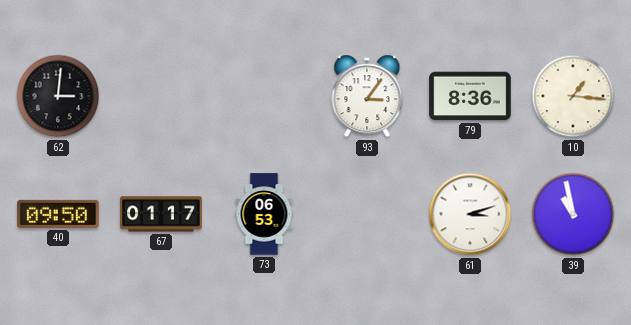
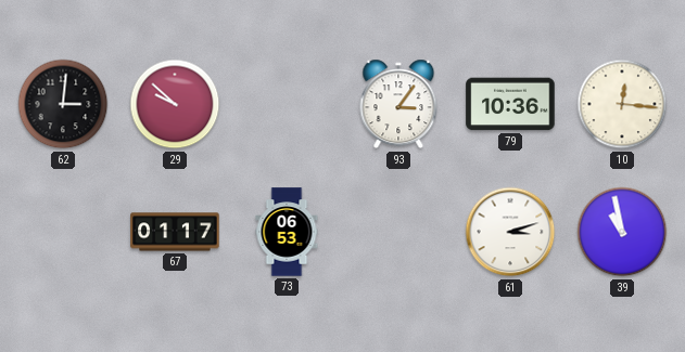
29: none -> 9:52
79: 8:36 -> 10:36
10: 1:16 -> 12:16
40: 09:50 -> none
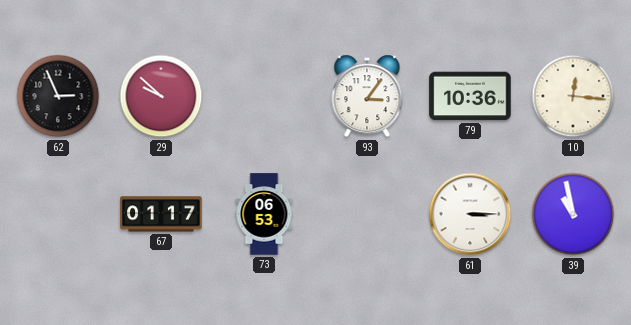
62: 3:01 -> 2:56
61: 3:12 -> 3:15
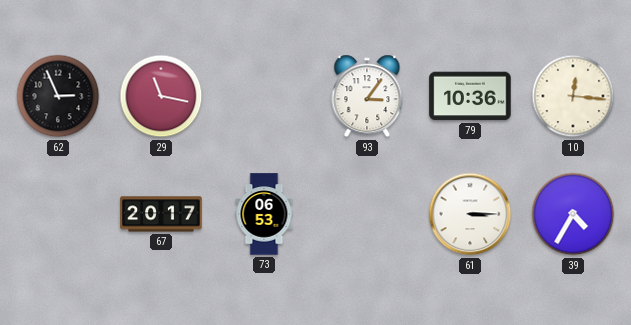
29: 9:52 -> 11:17
67: 01:17 -> 20:17
39: 10:58 -> 4:35
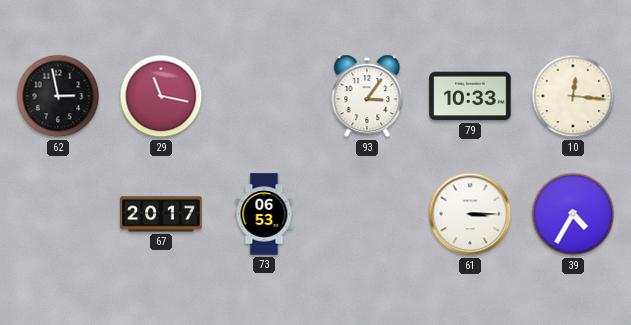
62: 2:56 -> 2:58
79: 10:36 -> 10:33
